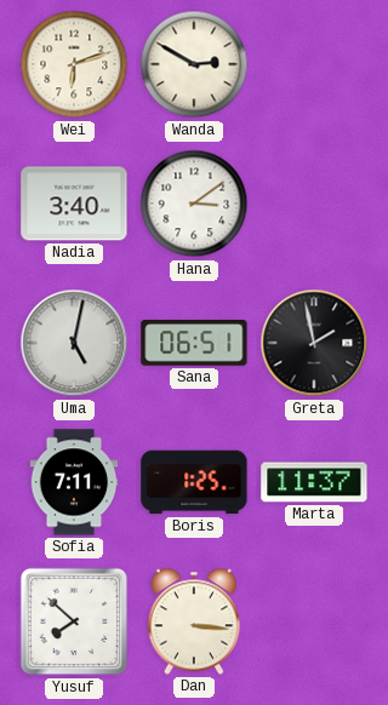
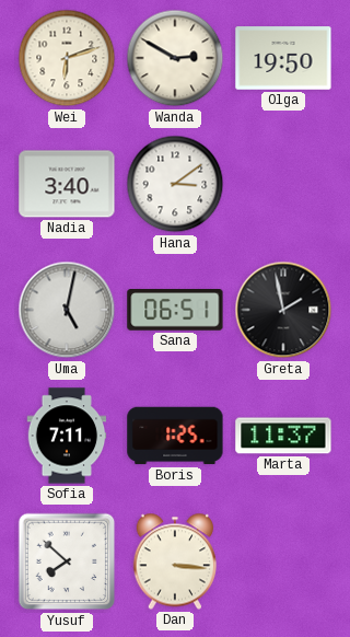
Olga: none -> 19:50
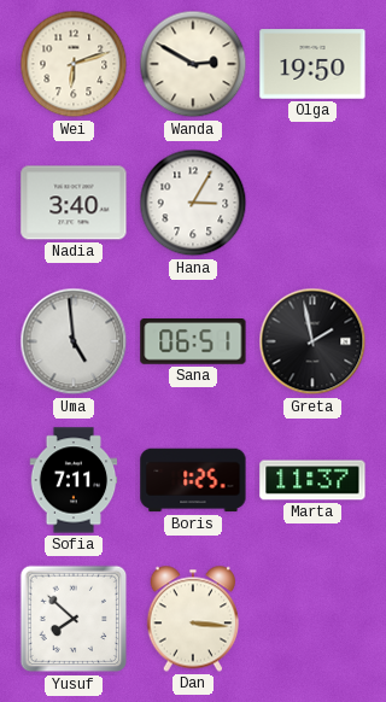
Hana: 3:09 -> 3:05
Uma: 5:02 -> 4:59
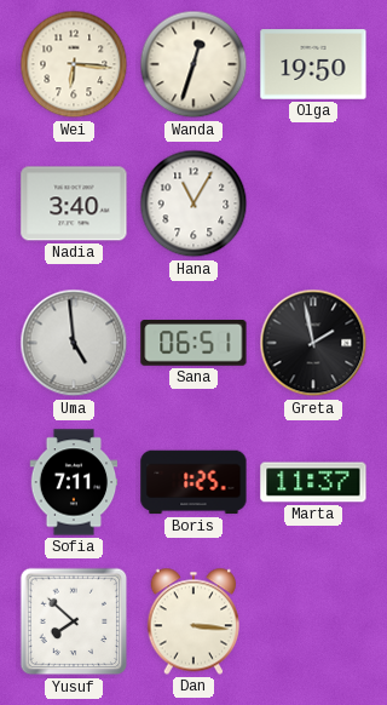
Wei: 6:12 -> 6:16
Wanda: 2:50 -> 12:33
Hana: 3:05 -> 11:05
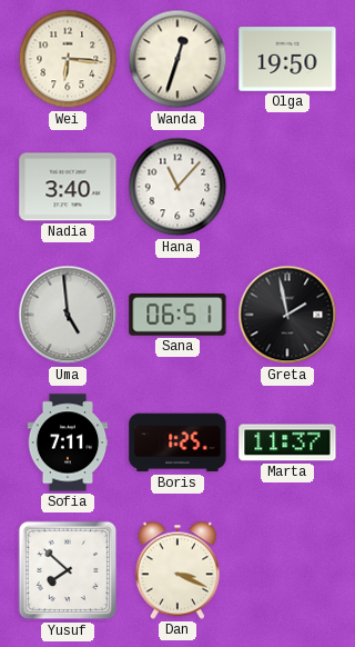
Hana: 11:05 -> 11:07
Dan: 3:16 -> 3:19
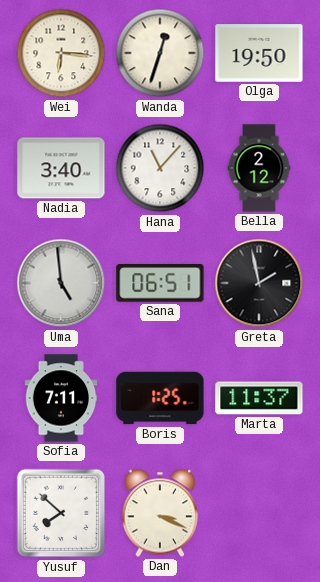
Bella: none -> 2:12
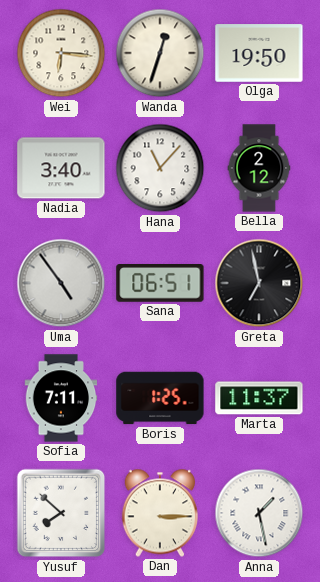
Uma: 4:59 -> 4:54
Greta: 1:58 -> 6:58
Dan: 3:19 -> 3:15
Anna: none -> 1:28
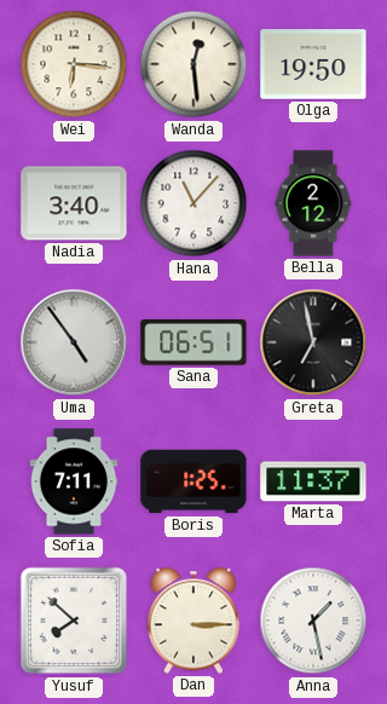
Wanda: 12:33 -> 12:29
